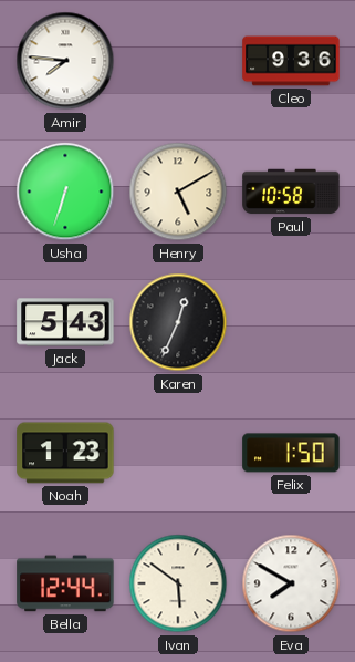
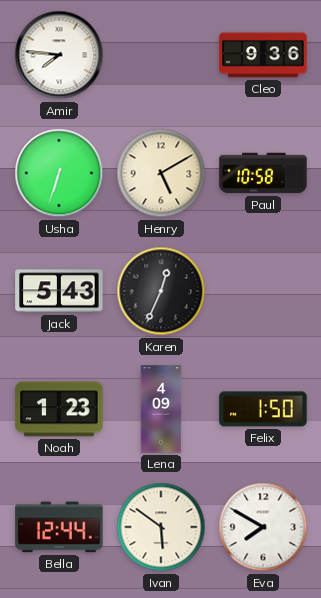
Lena: none -> 4:09
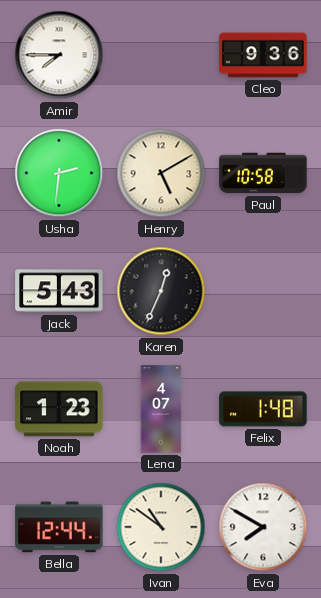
Amir: 7:46 -> 7:45
Usha: 6:33 -> 2:31
Lena: 4:09 -> 4:07
Felix: 1:50 -> 1:48
Ivan: 5:51 -> 10:51
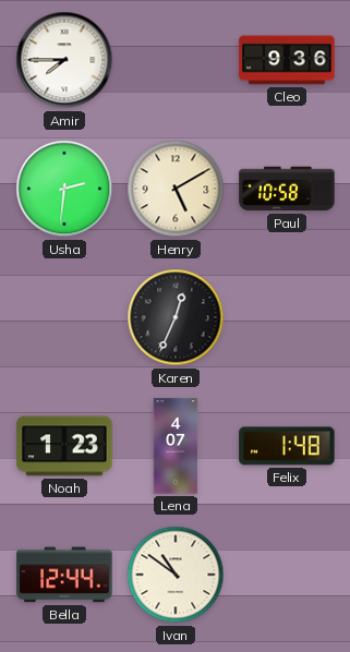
Jack: 5:43 -> none
Eva: 7:50 -> none
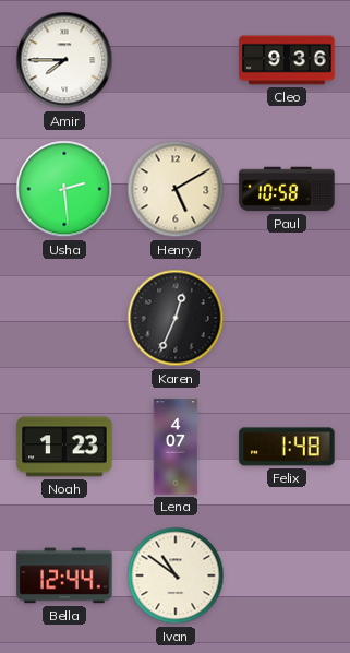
Usha: 2:31 -> 2:29
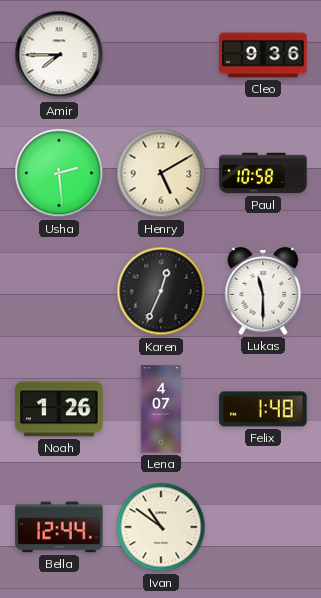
Lukas: none -> 11:30
Noah: 1:23 -> 1:26
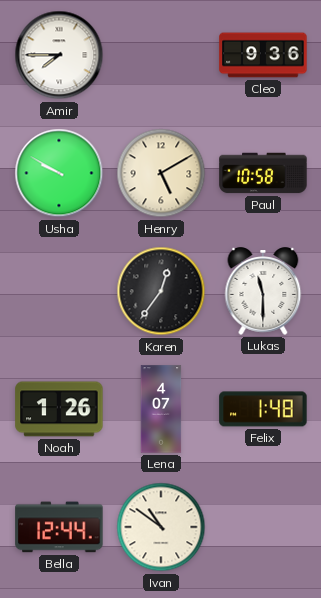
Usha: 2:29 -> 9:50
Karen: 12:34 -> 12:36
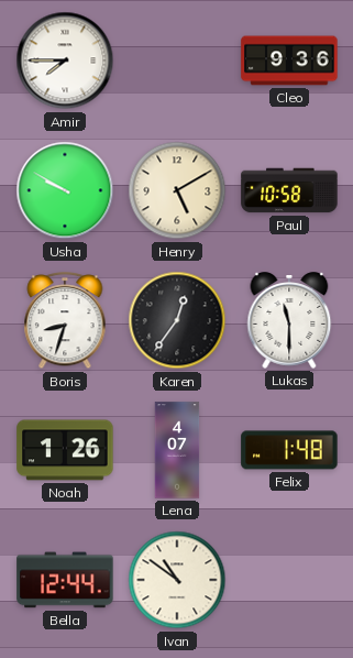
Boris: none -> 8:33
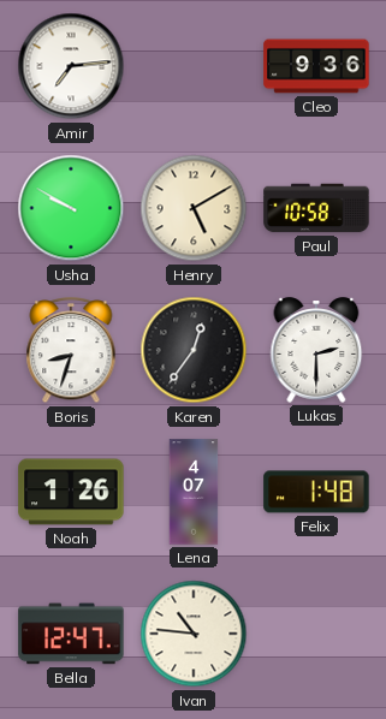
Amir: 7:45 -> 7:14
Lukas: 11:30 -> 2:30
Bella: 12:44 -> 12:47
Ivan: 10:51 -> 10:46
